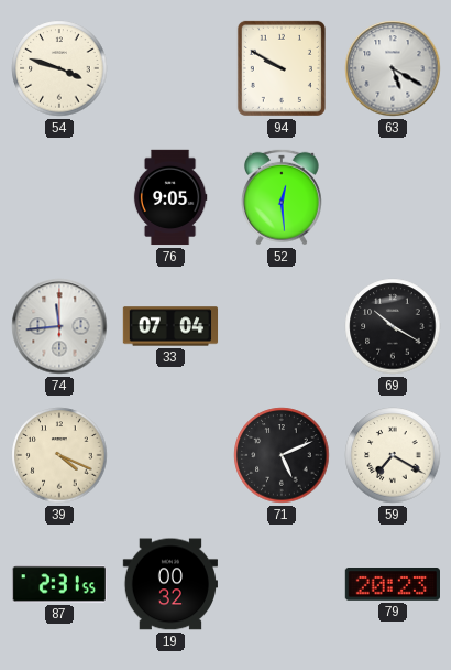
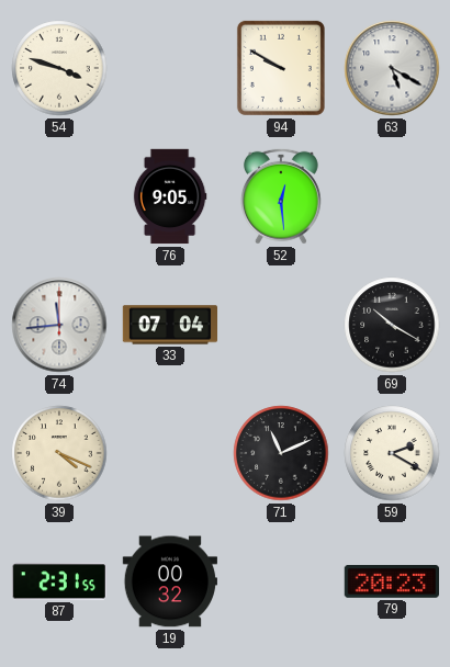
71: 5:11 -> 11:11
59: 7:20 -> 2:20
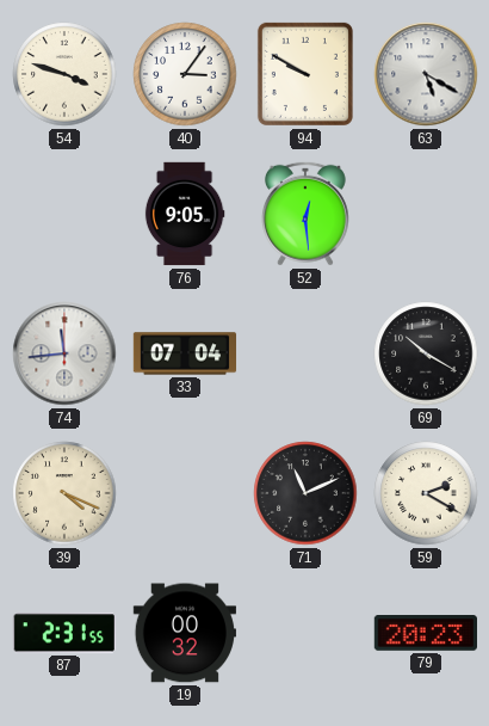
40: none -> 3:06
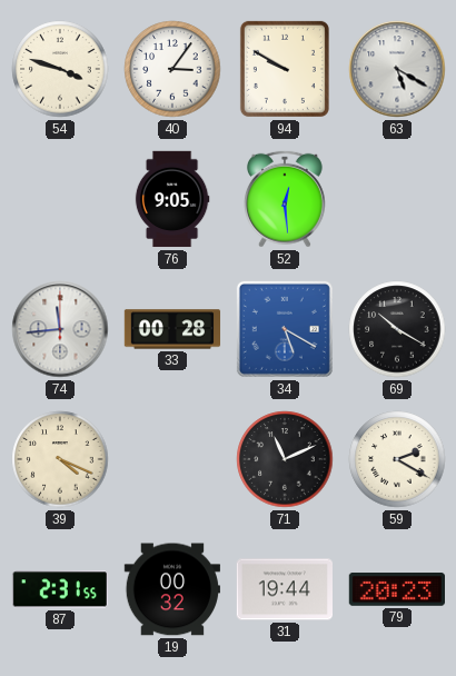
33: 07:04 -> 00:28
34: none -> 5:20
31: none -> 19:44
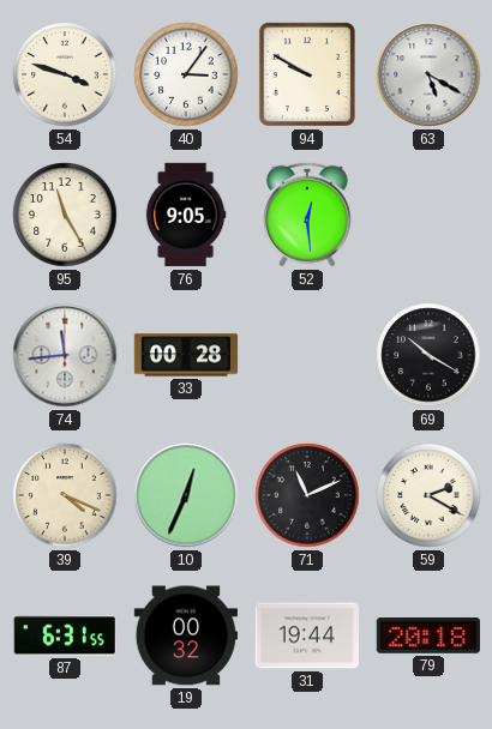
95: none -> 11:25
34: 5:20 -> none
10: none -> 12:34
87: 2:31 -> 6:31
79: 20:23 -> 20:18
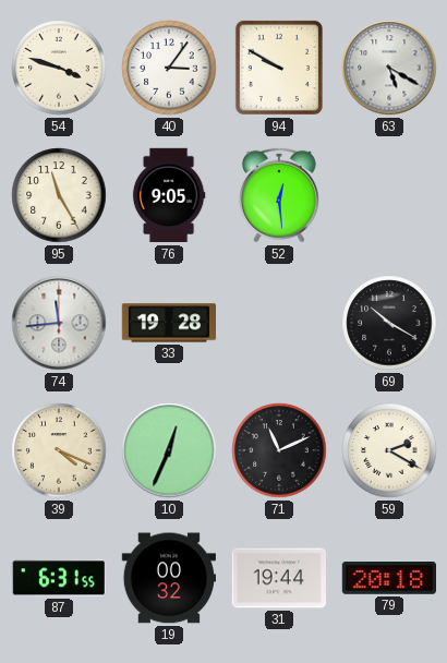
33: 00:28 -> 19:28
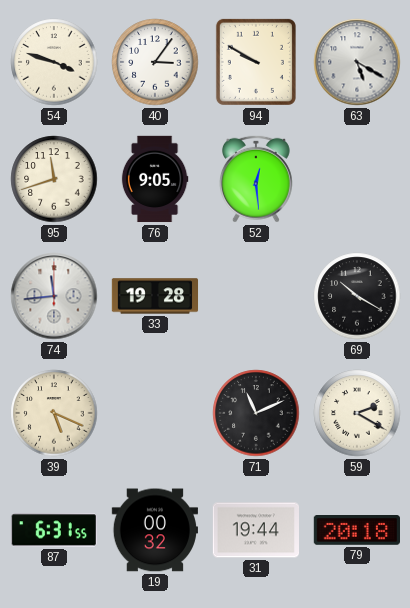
95: 11:25 -> 11:42
39: 4:19 -> 5:19
10: 12:34 -> none
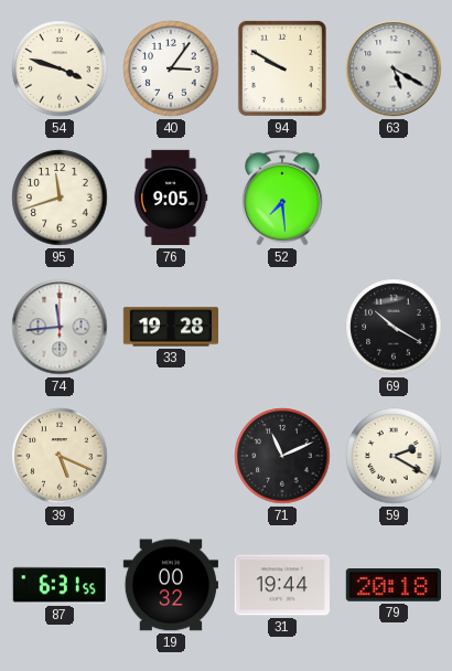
52: 12:29 -> 7:29
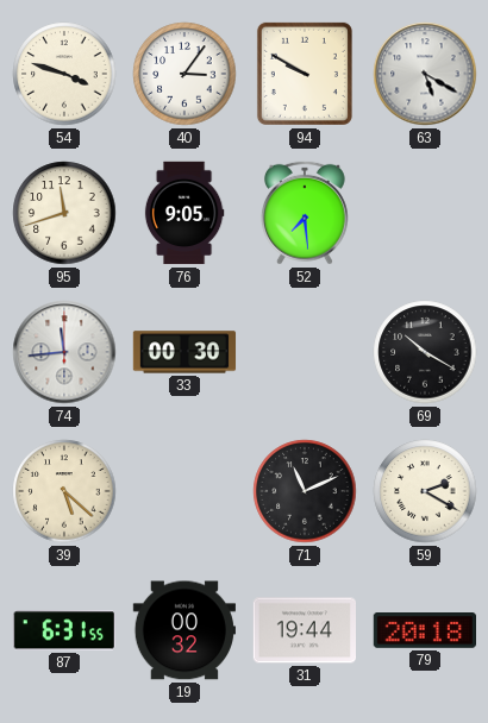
33: 19:28 -> 00:30
39: 5:19 -> 5:22
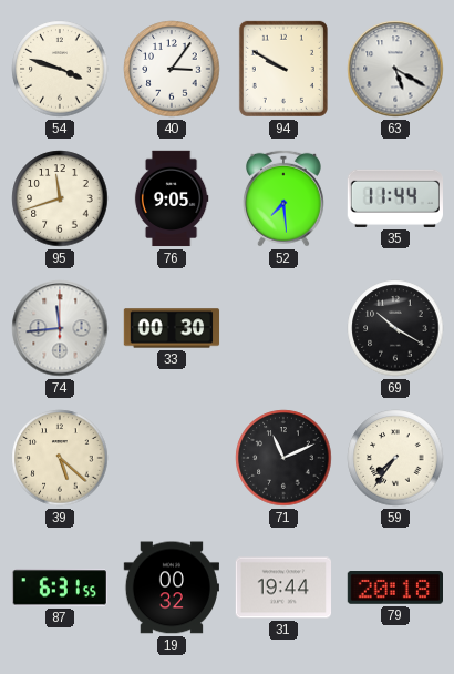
35: none -> 11:44
59: 2:20 -> 7:36
